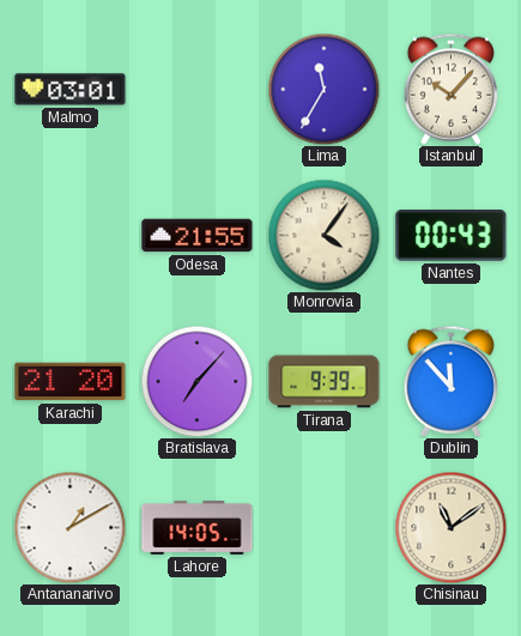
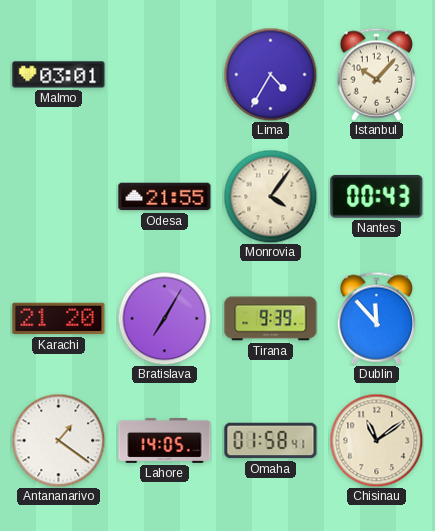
Lima: 11:35 -> 4:35
Bratislava: 7:07 -> 7:05
Antananarivo: 1:10 -> 1:21
Omaha: none -> 01:58
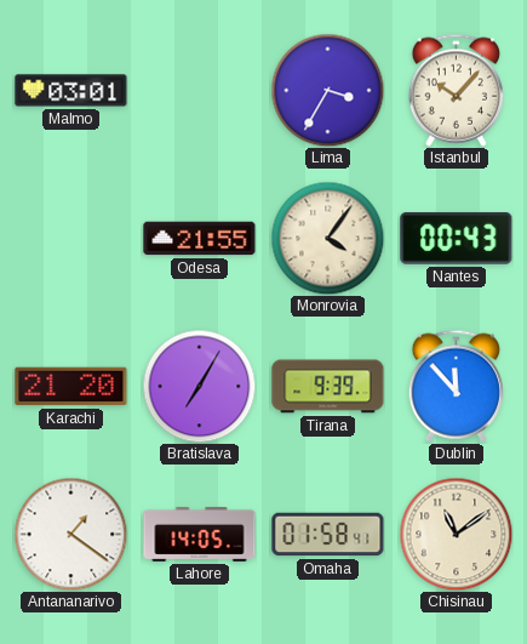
Lima: 4:35 -> 3:35
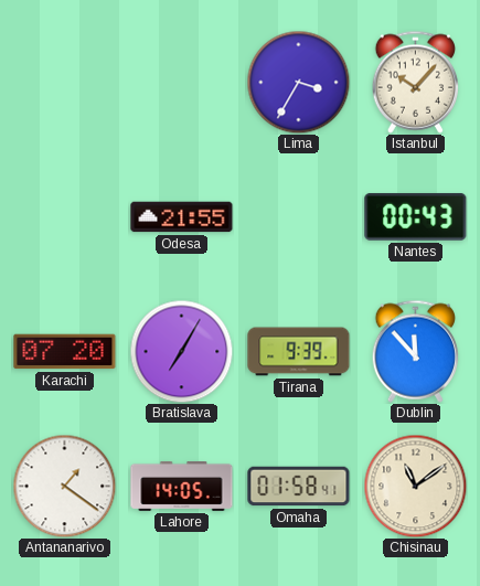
Malmo: 03:01 -> none
Monrovia: 4:06 -> none
Karachi: 21:20 -> 07:20
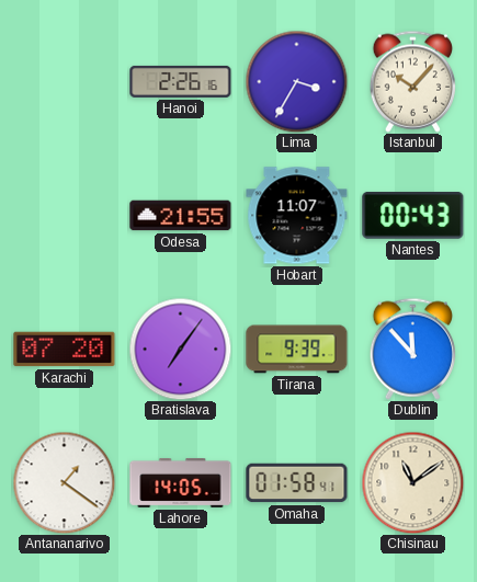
Hanoi: none -> 2:26
Hobart: none -> 11:07
Bratislava: 7:05 -> 7:06
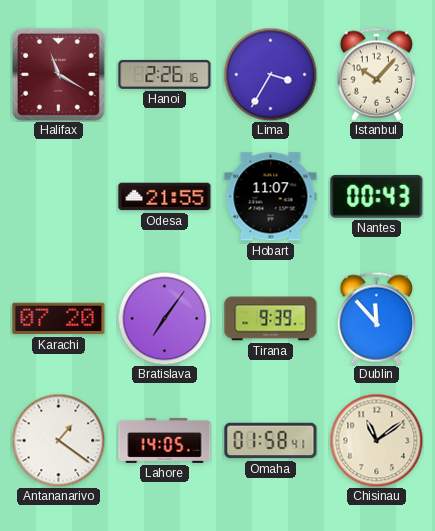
Halifax: none -> 11:20
